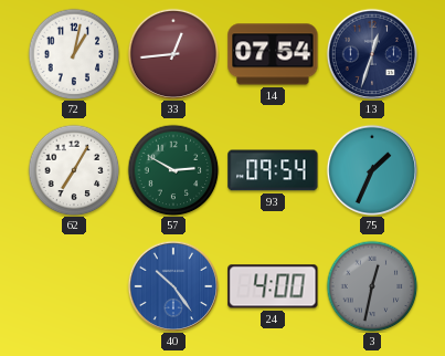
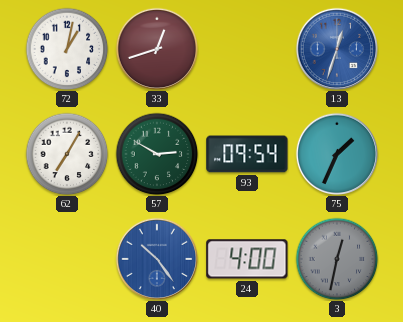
33: 12:44 -> 12:42
14: 07:54 -> none
13 dial: navy -> blue
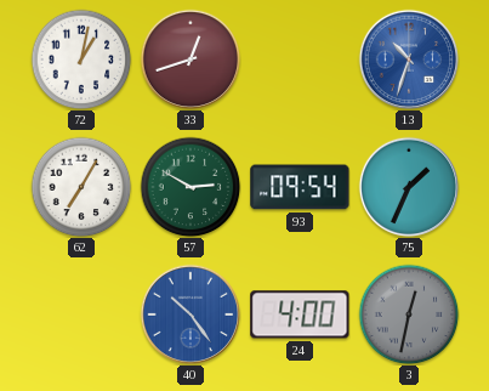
13: 12:33 -> 10:33
